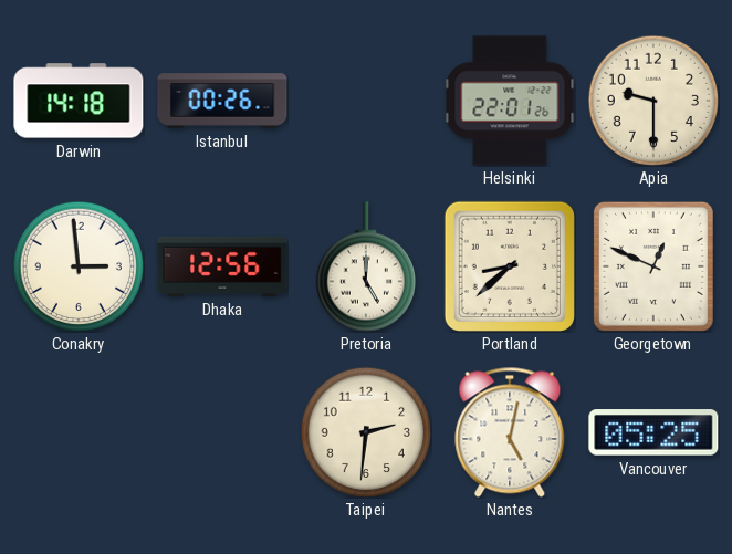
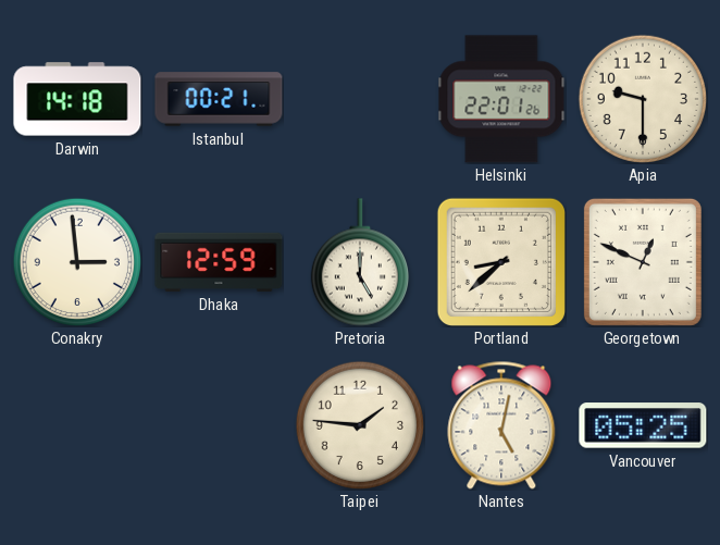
Istanbul: 00:26 -> 00:21
Dhaka: 12:56 -> 12:59
Taipei: 2:31 -> 1:46
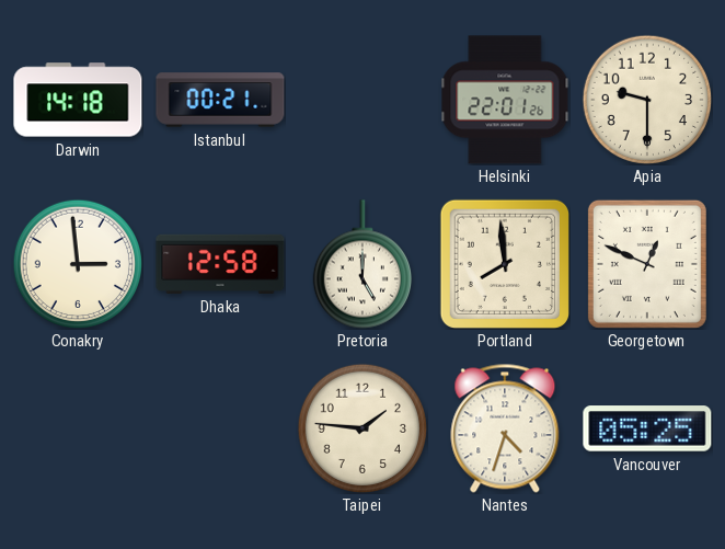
Dhaka: 12:59 -> 12:58
Portland: 8:38 -> 7:59
Nantes: 5:02 -> 4:33
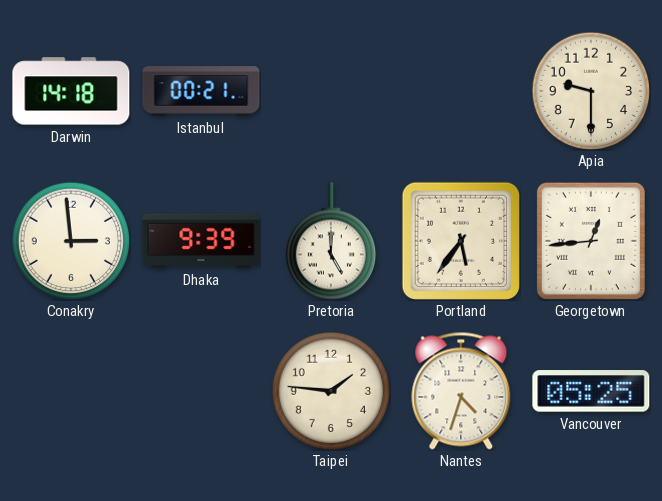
Helsinki: 22:01 -> none
Dhaka: 12:58 -> 9:39
Portland: 7:59 -> 5:36
Georgetown: 12:49 -> 12:44
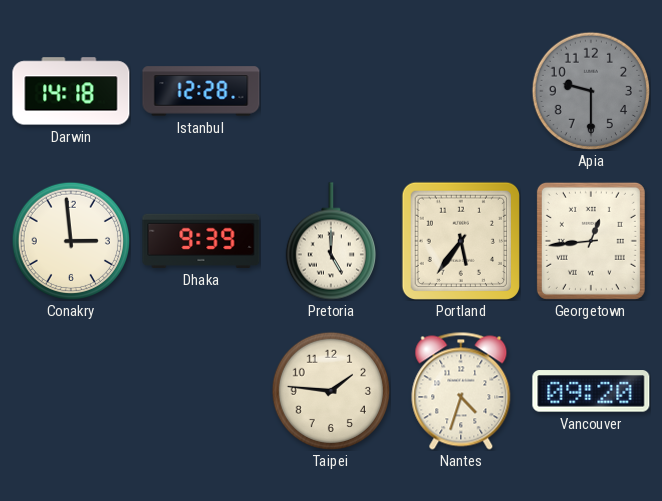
Istanbul: 00:21 -> 12:28
Apia dial: cream -> grey
Vancouver: 05:25 -> 09:20
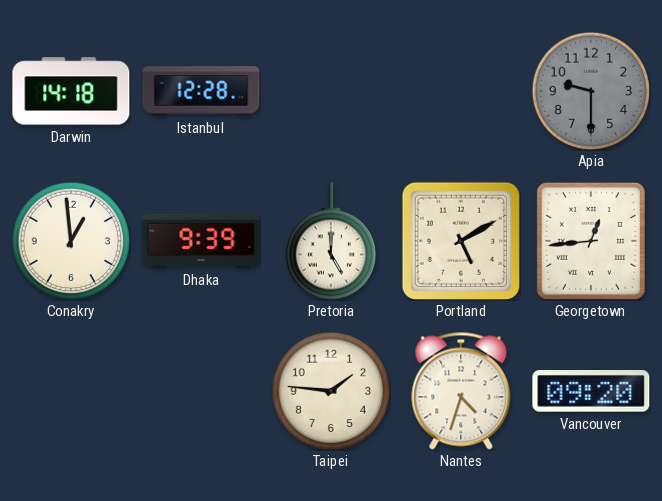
Conakry: 2:59 -> 12:59
Portland: 5:36 -> 5:10
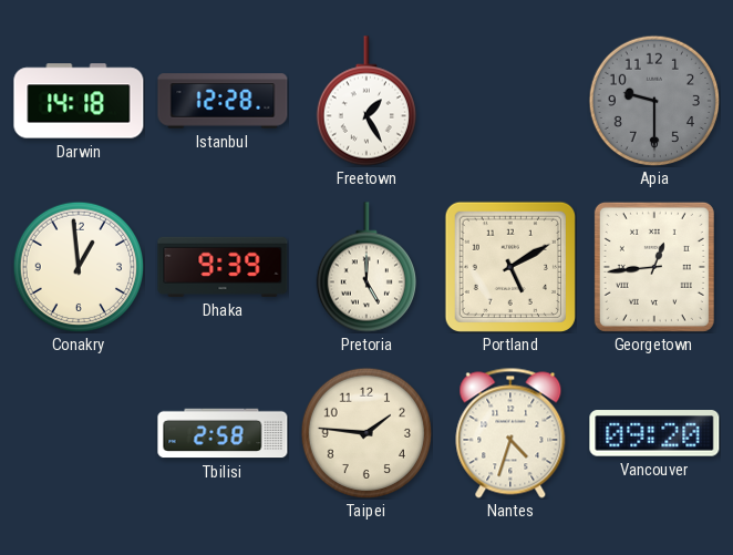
Freetown: none -> 1:25
Tbilisi: none -> 2:58
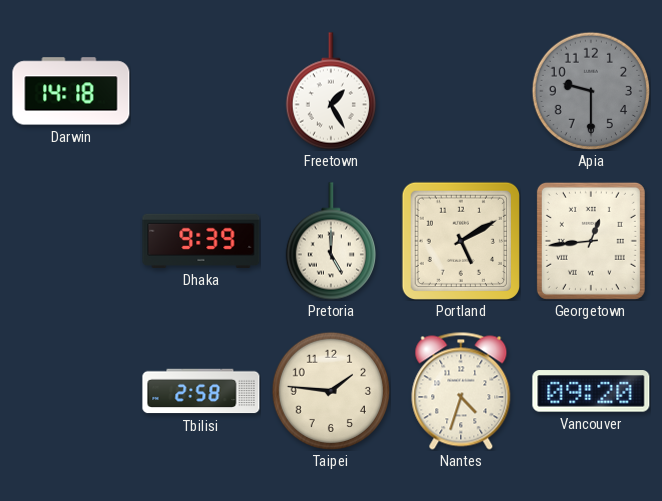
Istanbul: 12:28 -> none
Conakry: 12:59 -> none
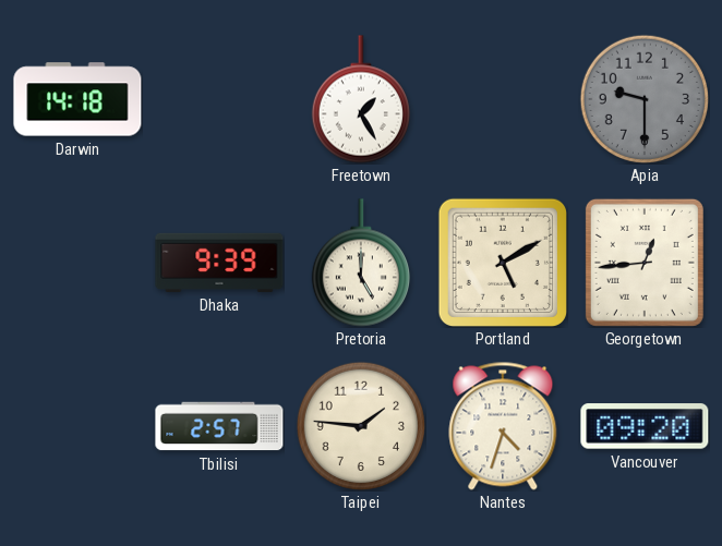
Tbilisi: 2:58 -> 2:57
